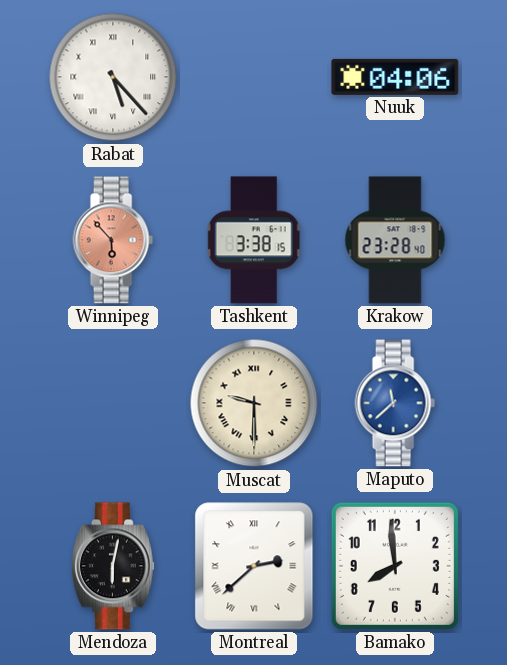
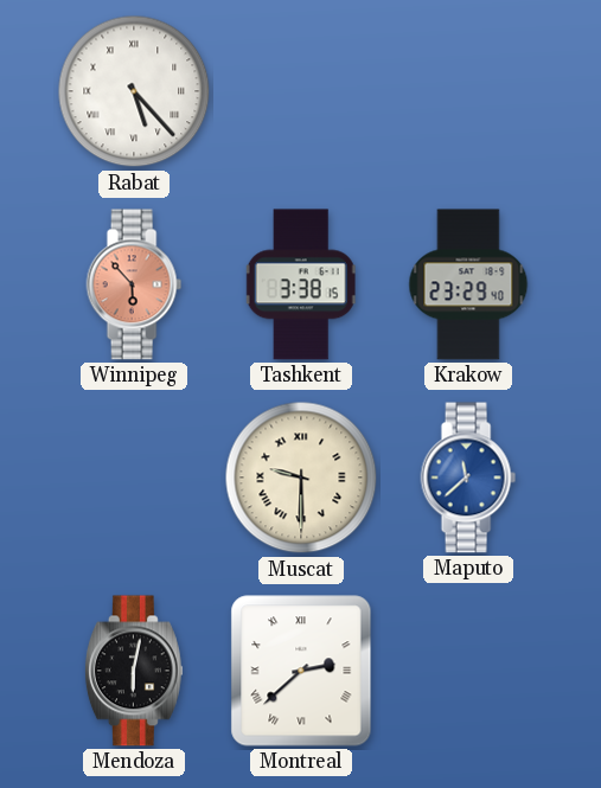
Nuuk: 04:06 -> none
Krakow: 23:28 -> 23:29
Bamako: 7:59 -> none
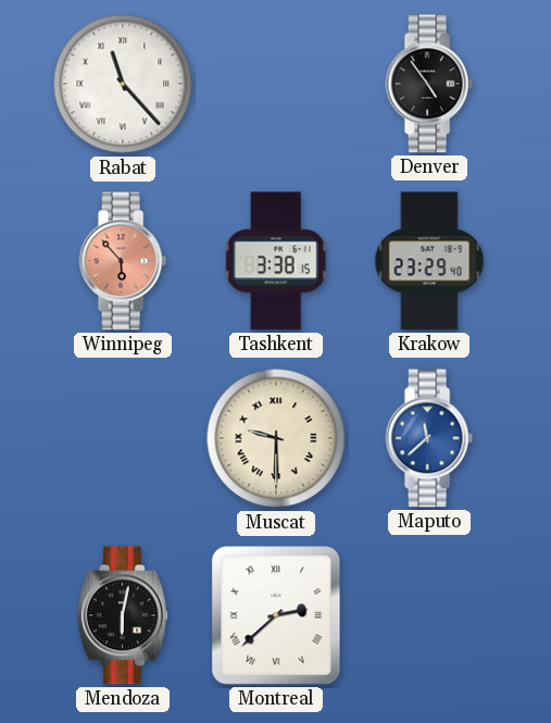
Rabat: 5:23 -> 11:23
Denver: none -> 4:54
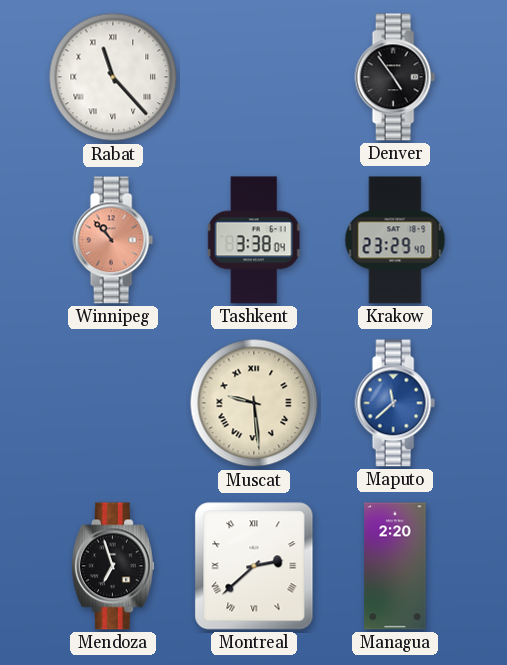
Winnipeg: 5:53 -> 10:53
Tashkent: 3:38:15 -> 3:38:04
Muscat: 9:30 -> 9:29
Mendoza: 6:02 -> 6:57
Managua: none -> 2:20
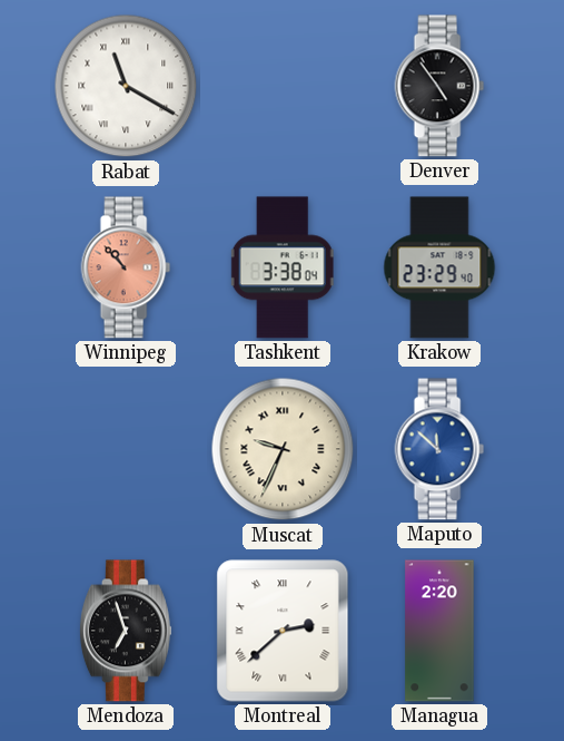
Rabat: 11:23 -> 11:20
Muscat: 9:29 -> 9:34
Maputo: 11:38 -> 11:52
